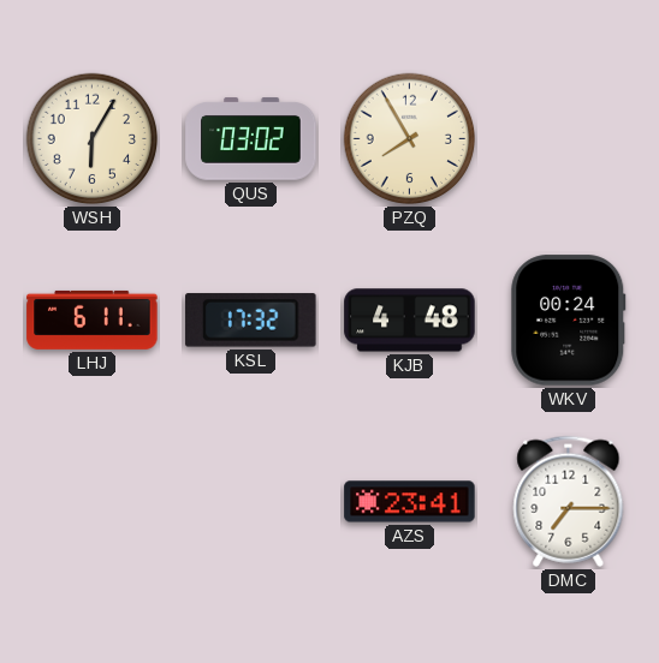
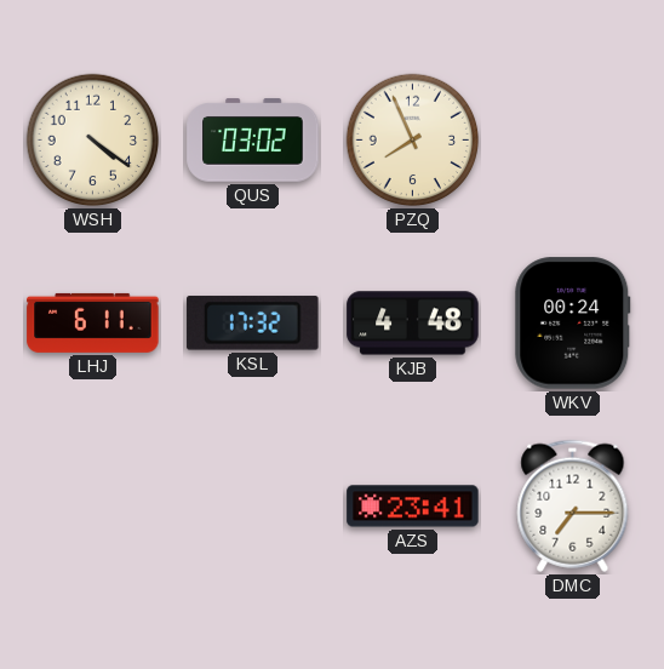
WSH: 6:05 -> 4:21
PZQ: 7:55 -> 7:56
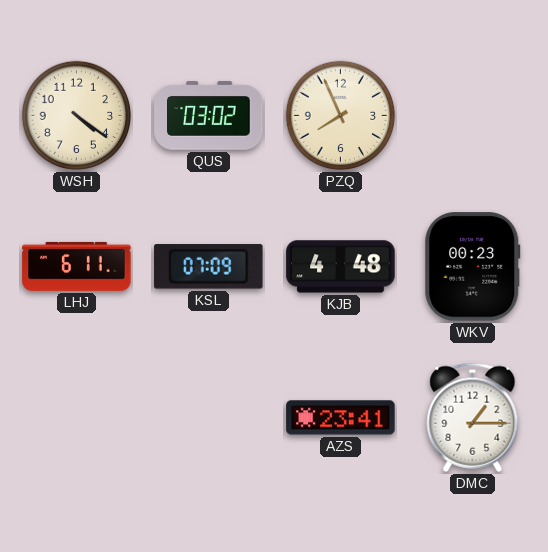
KSL: 17:32 -> 07:09
WKV: 00:24 -> 00:23
DMC: 7:15 -> 1:15
